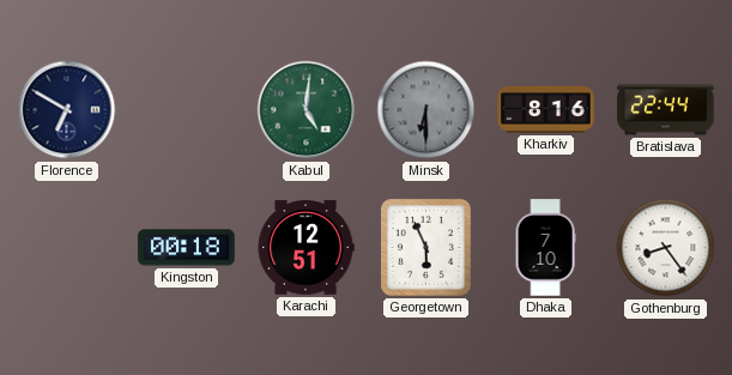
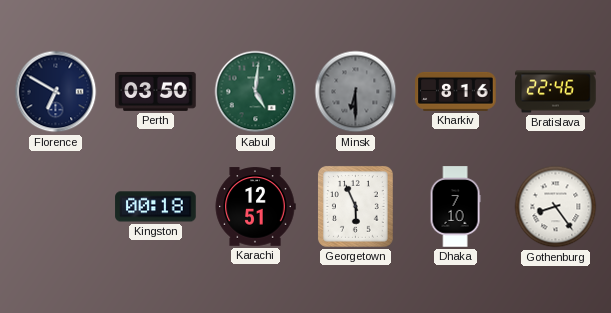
Perth: none -> 03:50
Bratislava: 22:44 -> 22:46
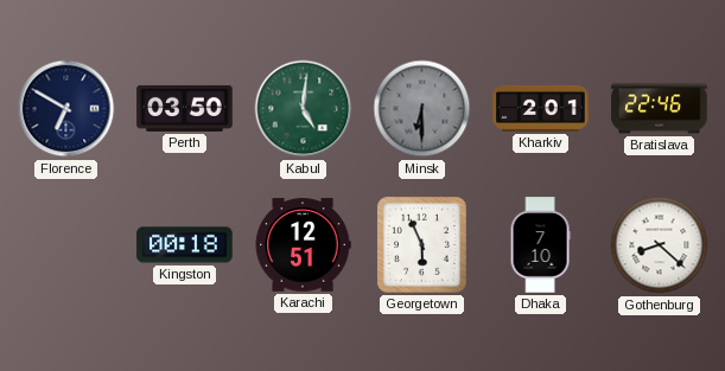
Kharkiv: 8:16 -> 2:01
Gothenburg: 8:24 -> 8:22
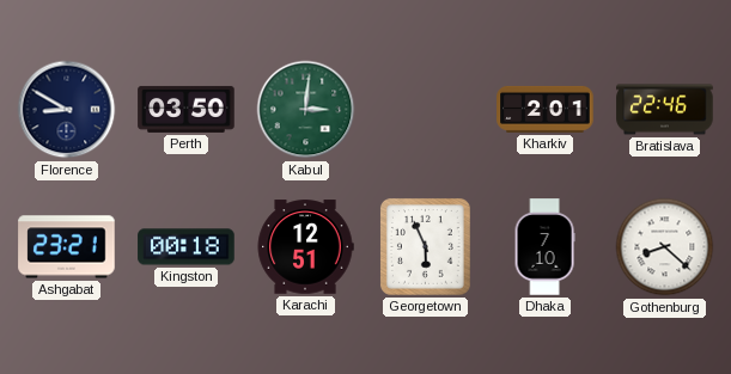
Florence: 6:50 -> 8:50
Kabul: 5:01 -> 3:01
Minsk: 6:30 -> none
Ashgabat: none -> 23:21
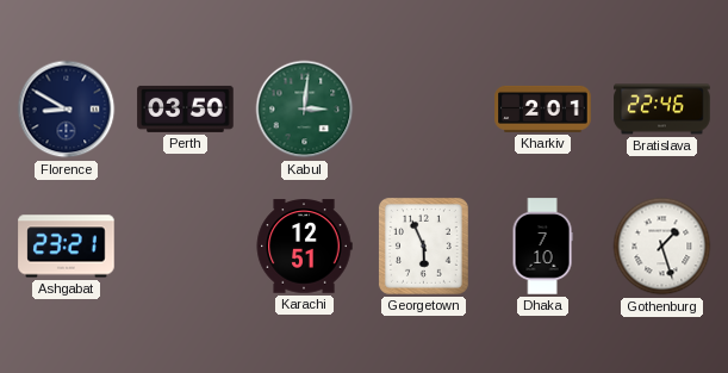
Kingston: 00:18 -> none
Gothenburg: 8:22 -> 1:27
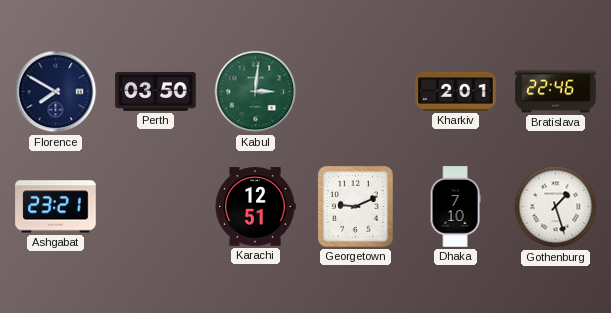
Florence: 8:50 -> 7:50
Georgetown: 5:56 -> 9:11
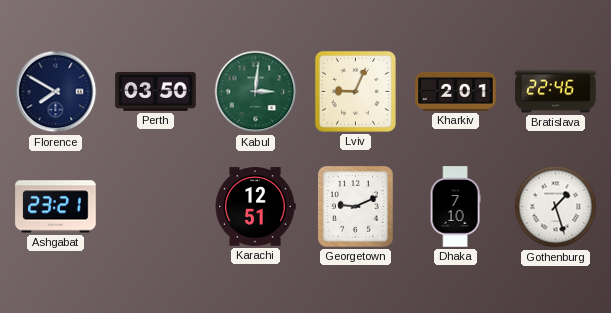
Lviv: none -> 9:04
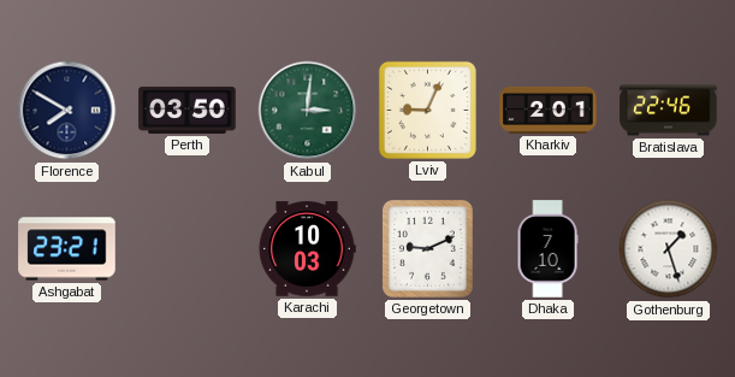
Karachi: 12:51 -> 10:03
